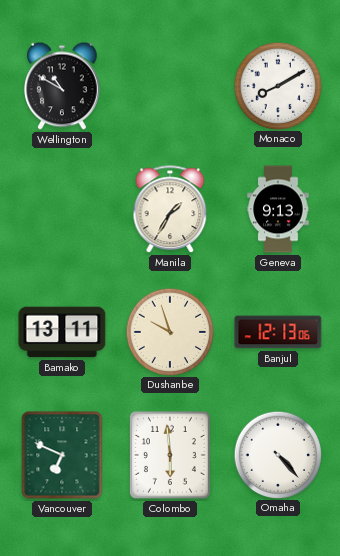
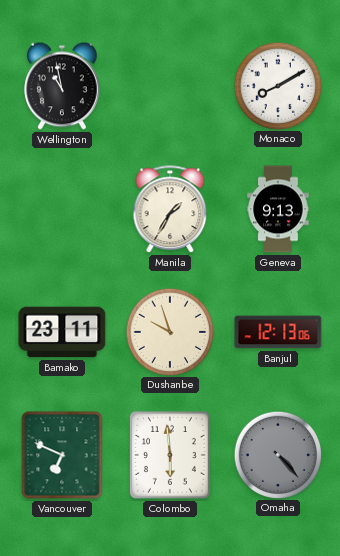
Wellington: 10:50 -> 10:58
Bamako: 13:11 -> 23:11
Omaha dial: white -> grey
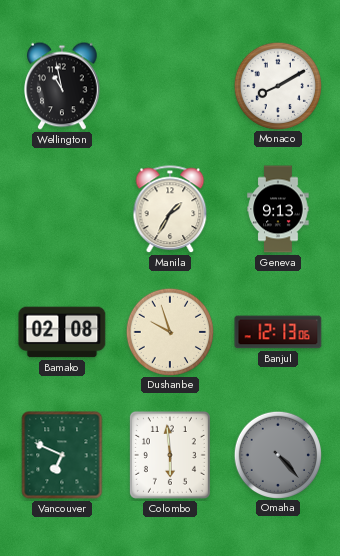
Bamako: 23:11 -> 02:08
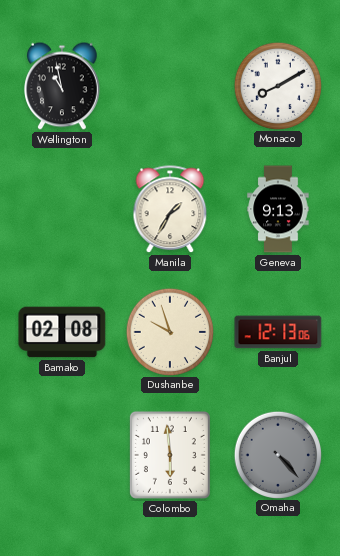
Vancouver: 6:49 -> none
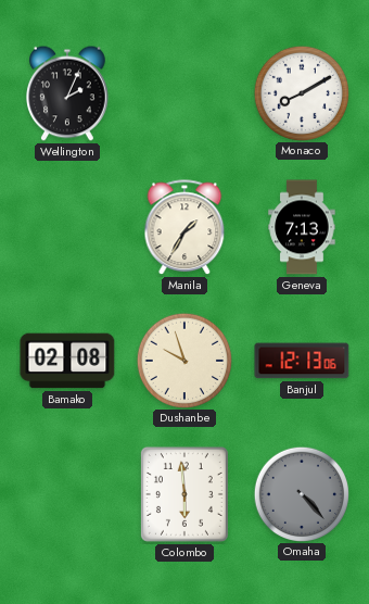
Wellington: 10:58 -> 2:04
Geneva: 9:13 -> 7:13
